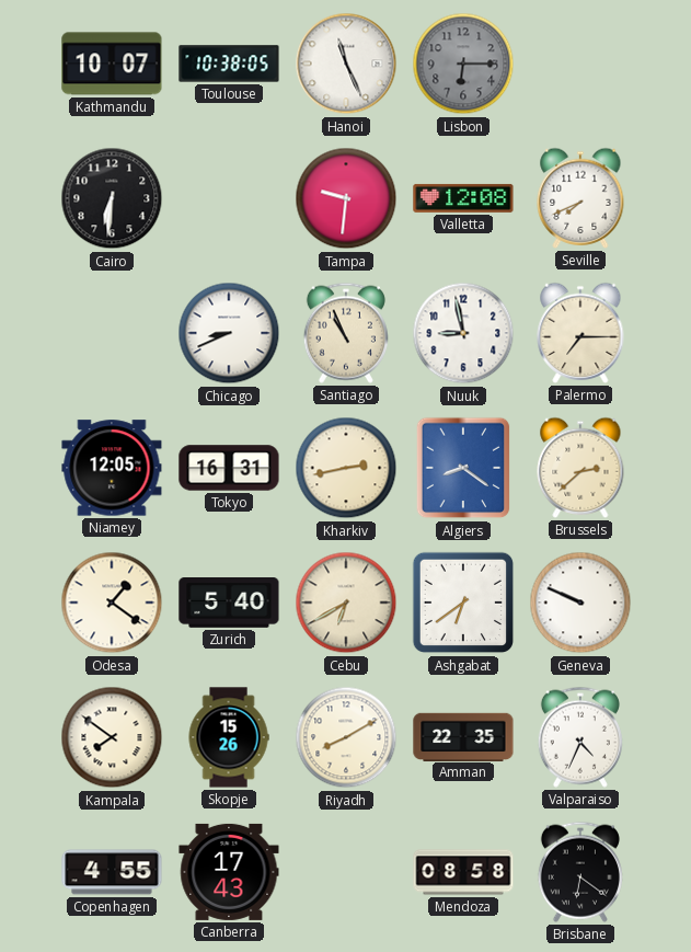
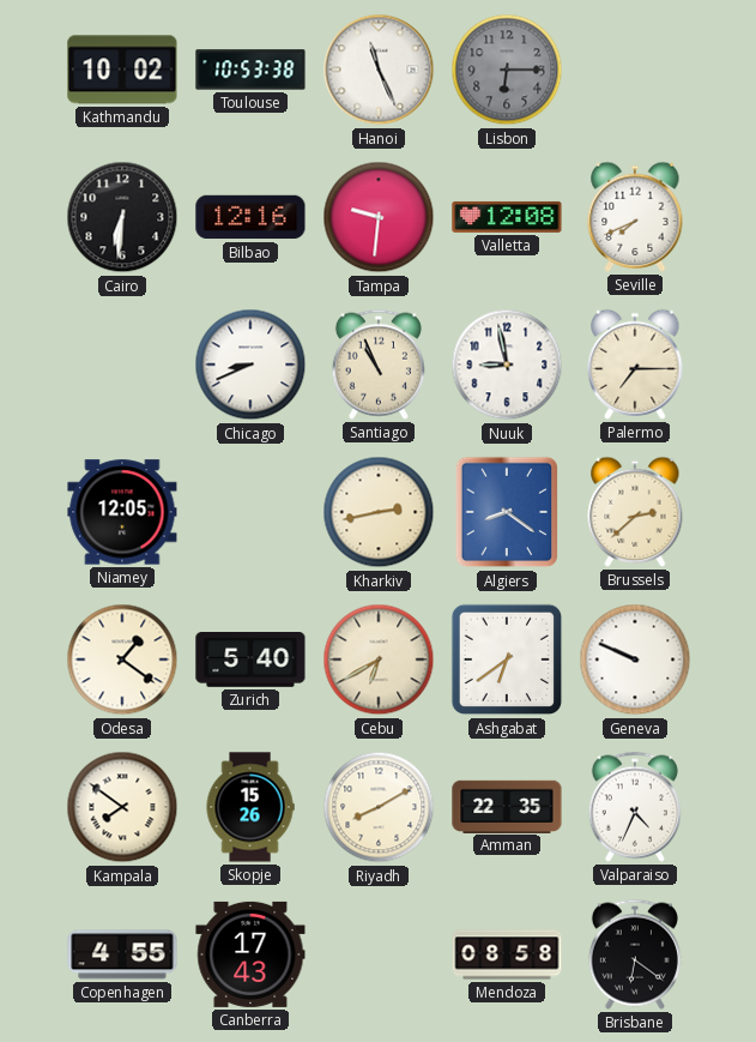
Kathmandu: 10:07 -> 10:02
Toulouse: 10:38 -> 10:53
Bilbao: none -> 12:16
Tokyo: 16:31 -> none
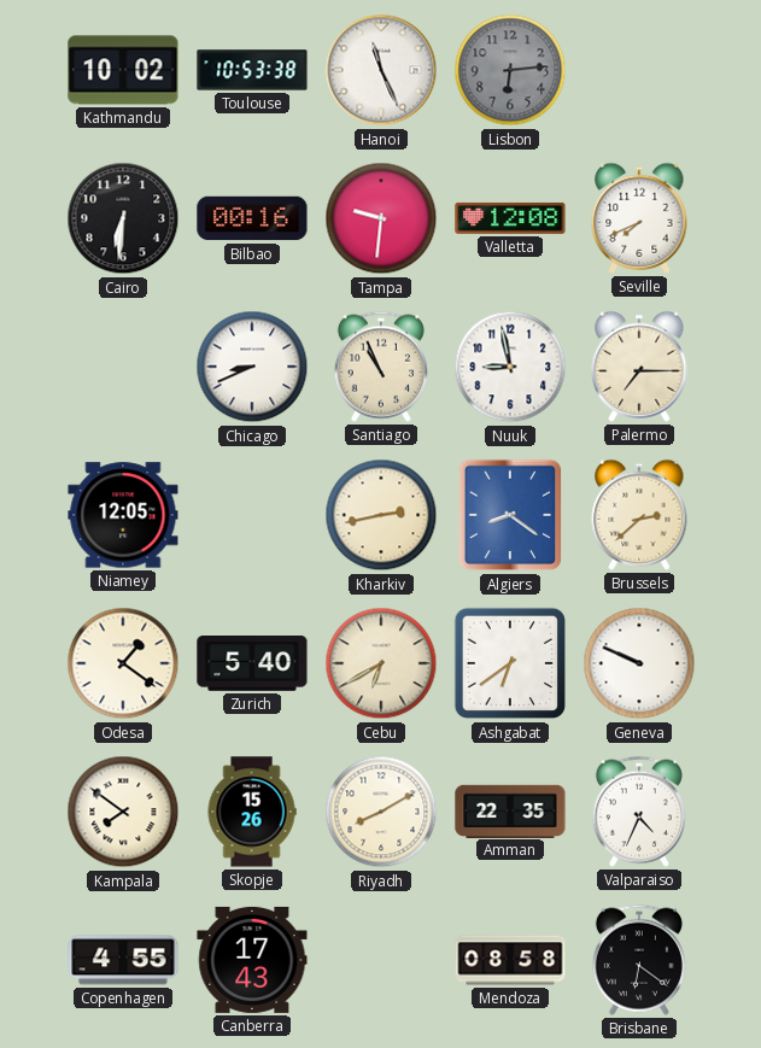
Lisbon: 6:15 -> 6:14
Bilbao: 12:16 -> 00:16
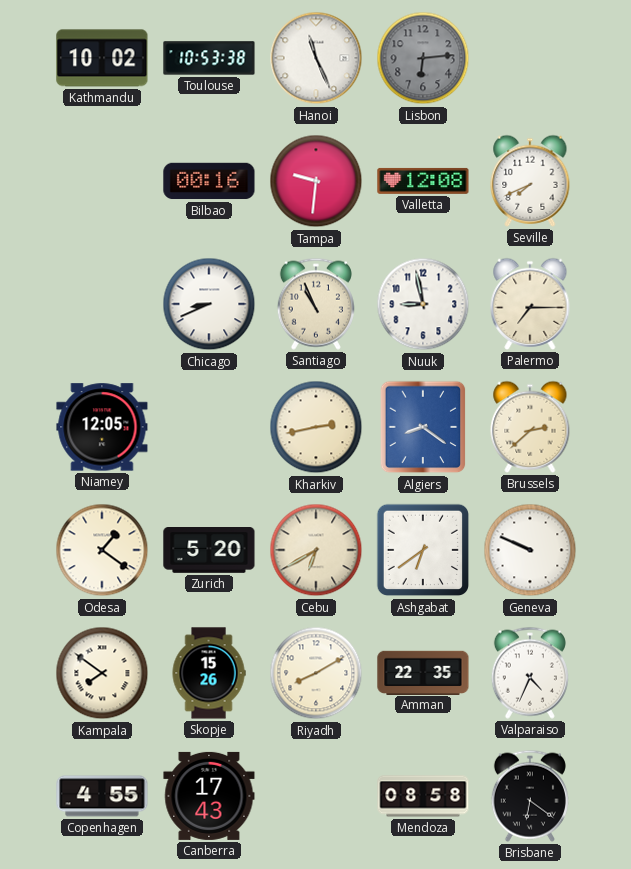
Cairo: 6:31 -> none
Zurich: 5:40 -> 5:20
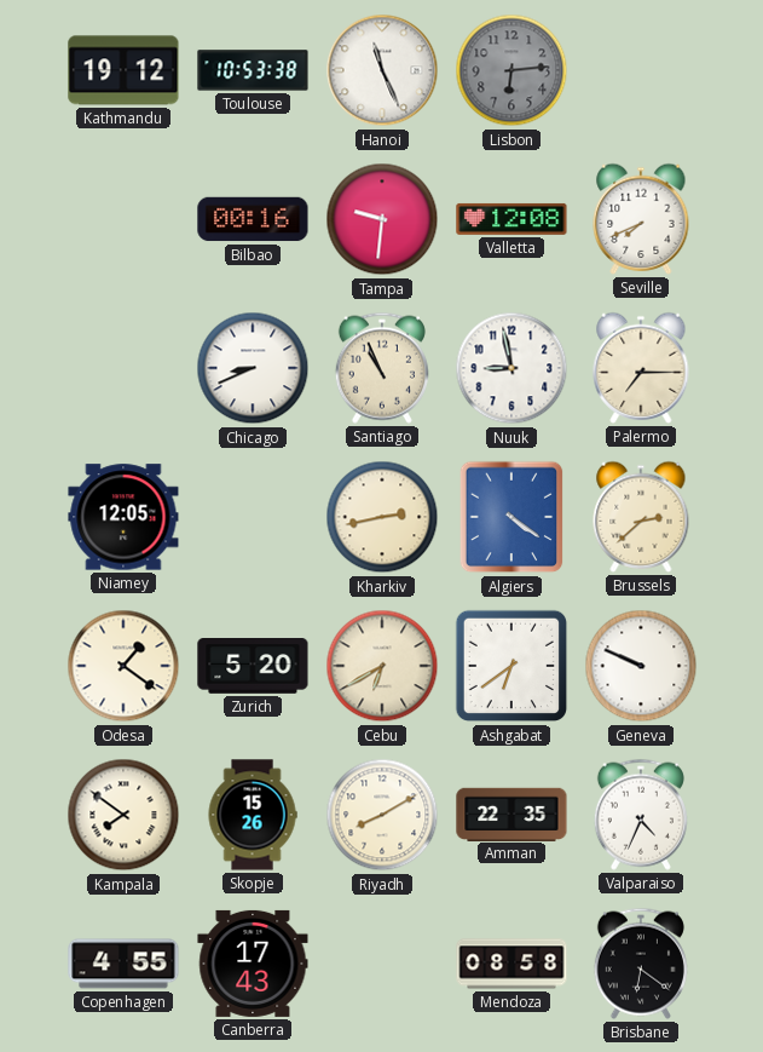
Kathmandu: 10:02 -> 19:12
Algiers: 8:21 -> 4:21
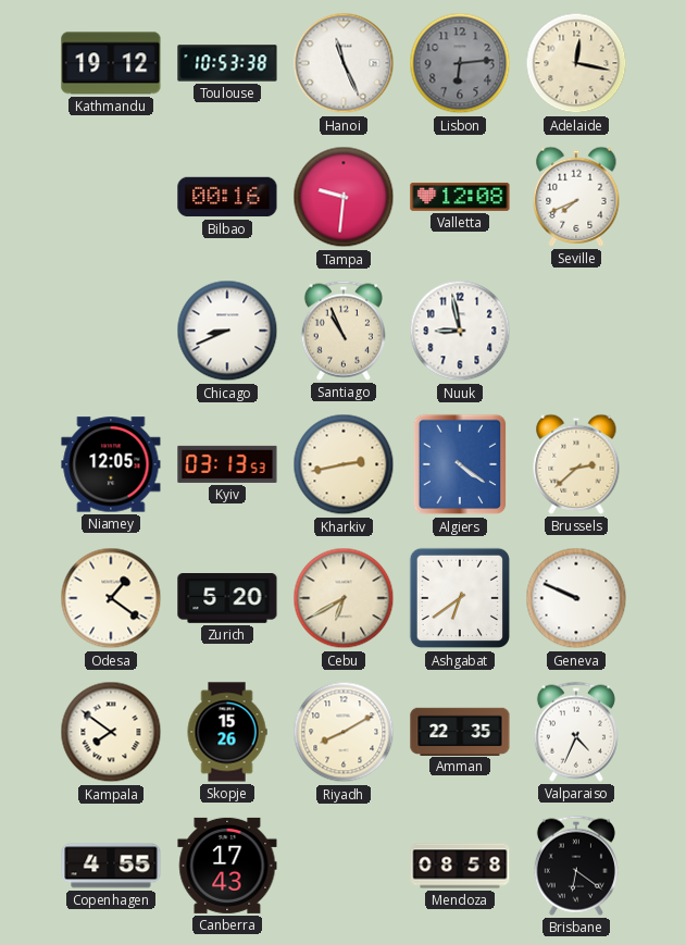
Adelaide: none -> 12:17
Palermo: 7:15 -> none
Kyiv: none -> 03:13
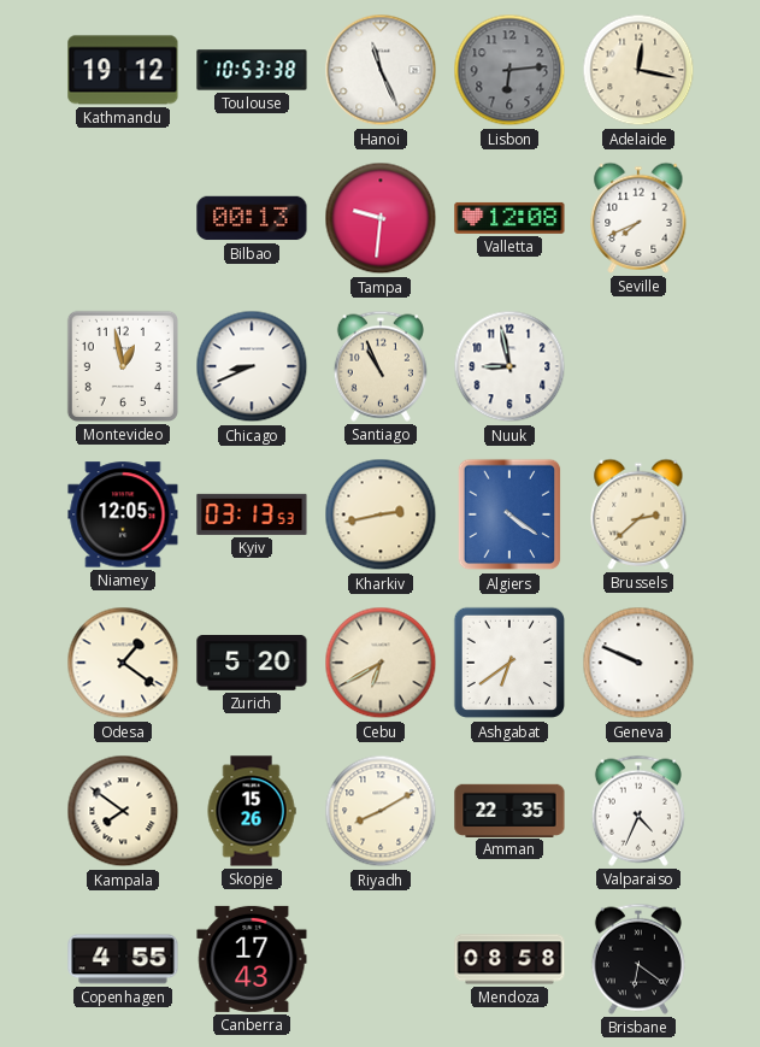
Bilbao: 00:16 -> 00:13
Montevideo: none -> 12:58
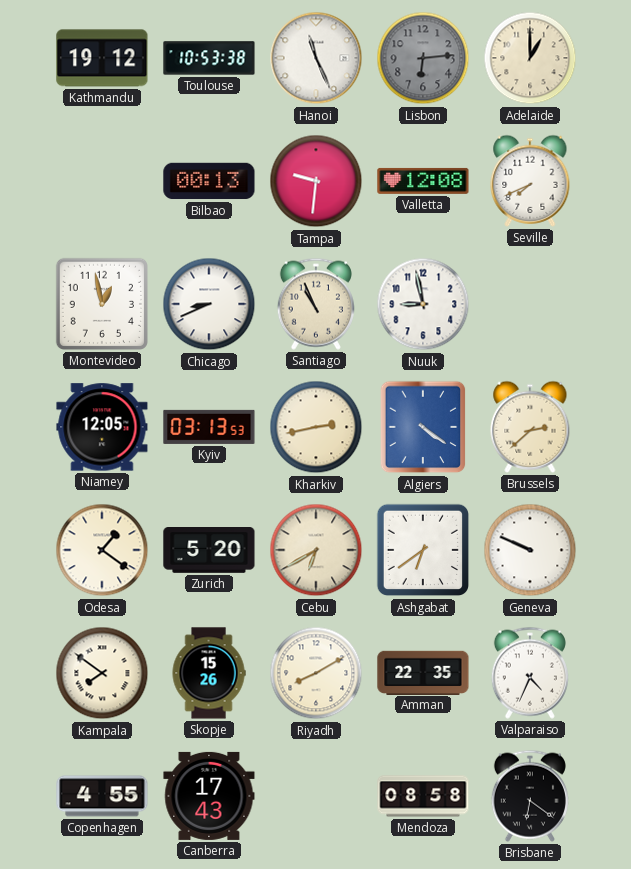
Adelaide: 12:17 -> 1:00
